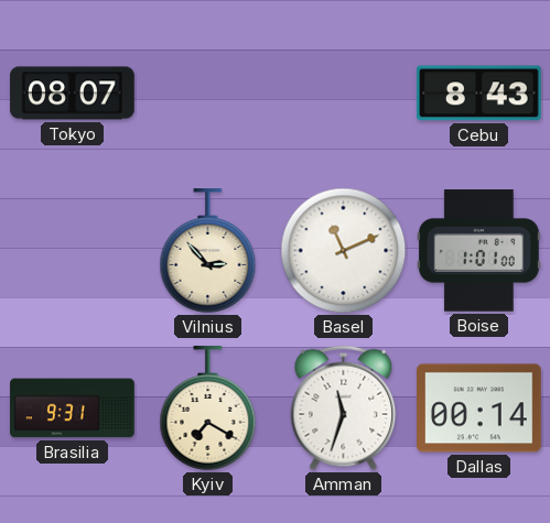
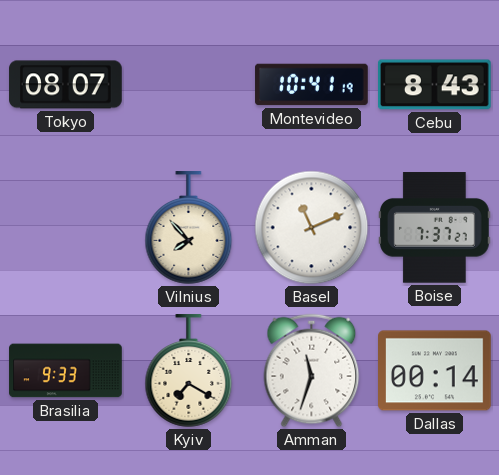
Montevideo: none -> 10:41
Vilnius: 2:53 -> 7:53
Boise: 1:01 -> 7:37
Brasilia: 9:31 -> 9:33
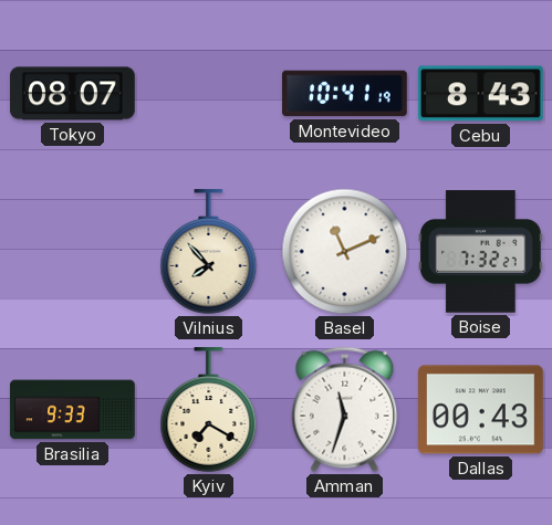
Boise: 7:37 -> 7:32
Dallas: 00:14 -> 00:43
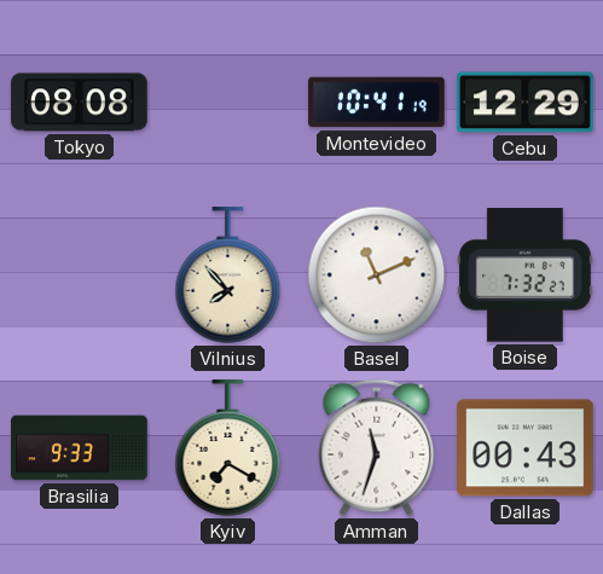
Tokyo: 08:07 -> 08:08
Cebu: 8:43 -> 12:29
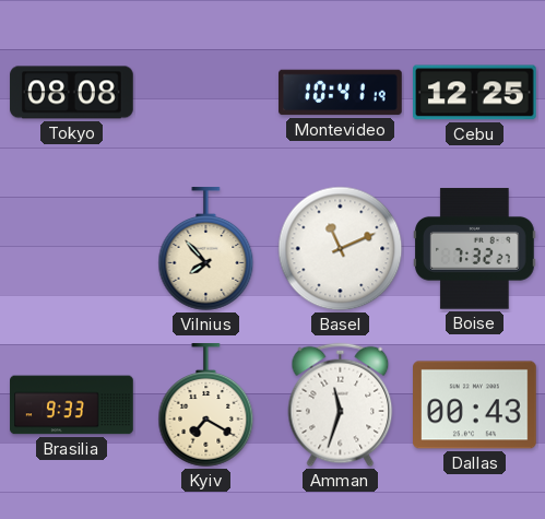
Cebu: 12:29 -> 12:25
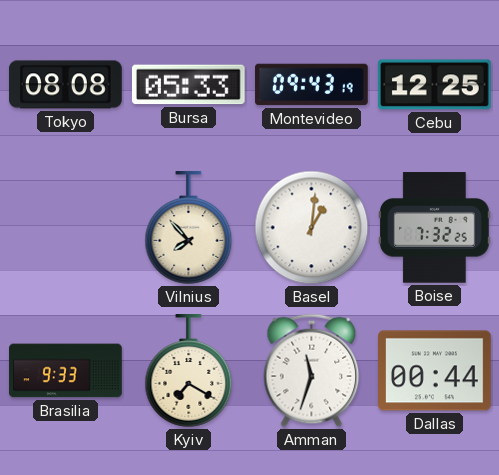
Bursa: none -> 05:33
Montevideo: 10:41 -> 09:43
Basel: 11:11 -> 1:01
Boise: 7:32:27 -> 7:32:25
Dallas: 00:43 -> 00:44
